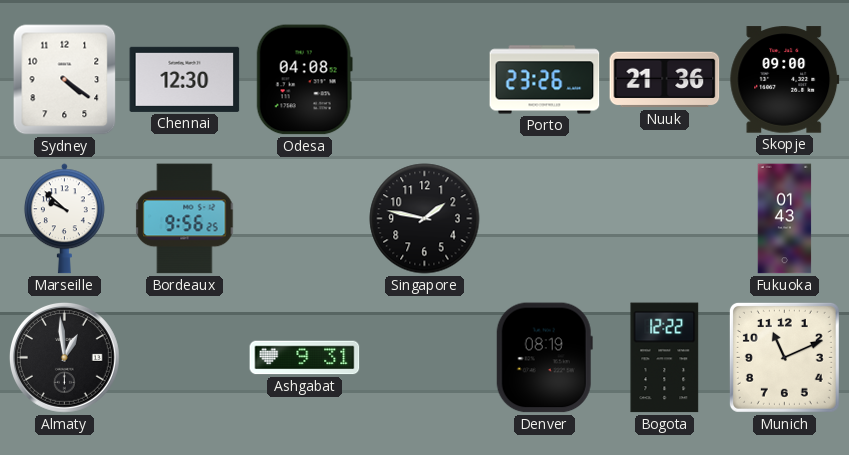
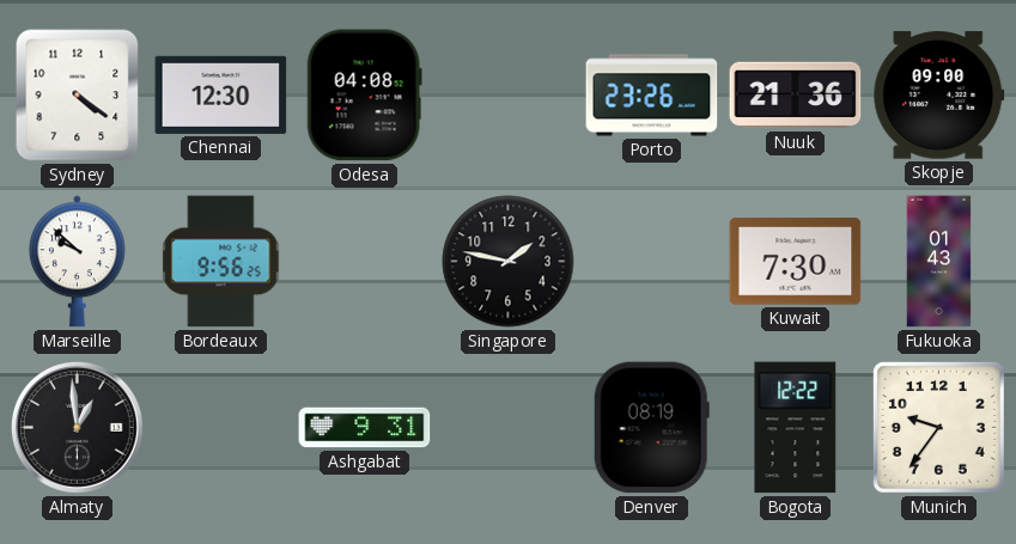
Kuwait: none -> 7:30
Munich: 11:11 -> 9:36
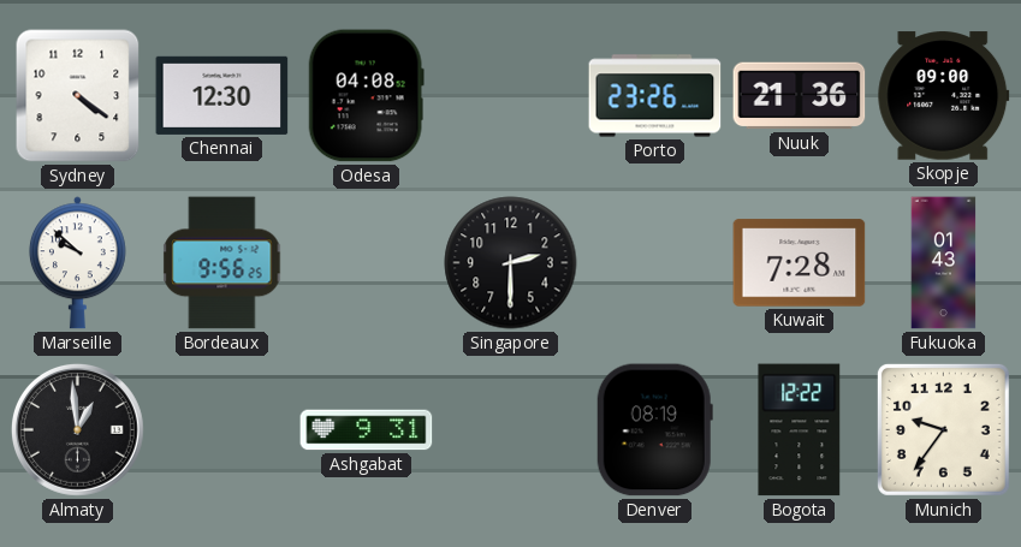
Singapore: 1:47 -> 2:30
Kuwait: 7:30 -> 7:28
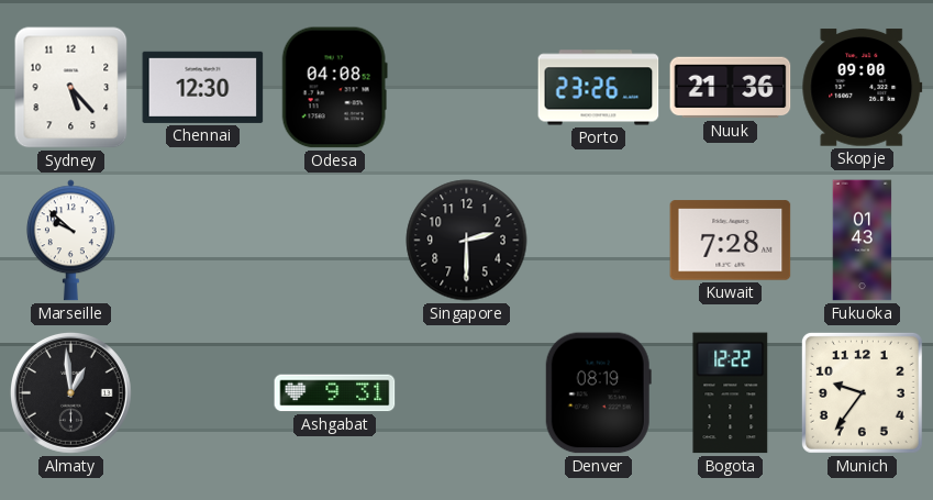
Sydney: 4:21 -> 5:23
Bordeaux: 9:56 -> none
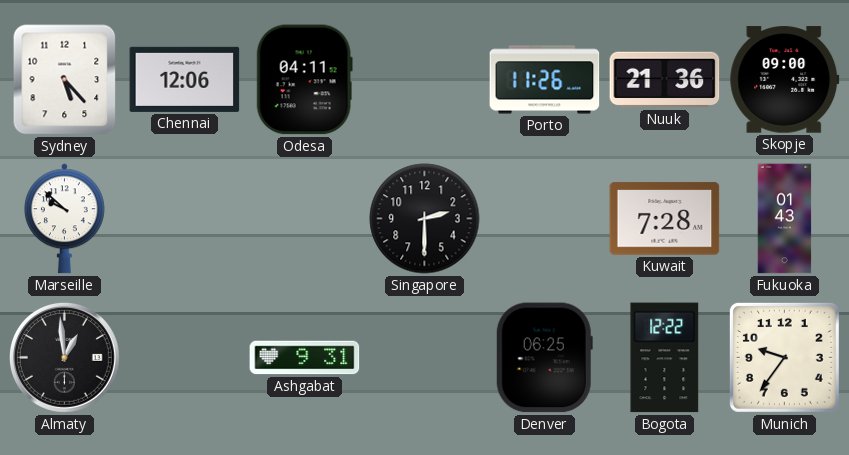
Chennai: 12:30 -> 12:06
Odesa: 04:08 -> 04:11
Porto: 23:26 -> 11:26
Denver: 08:19 -> 06:25
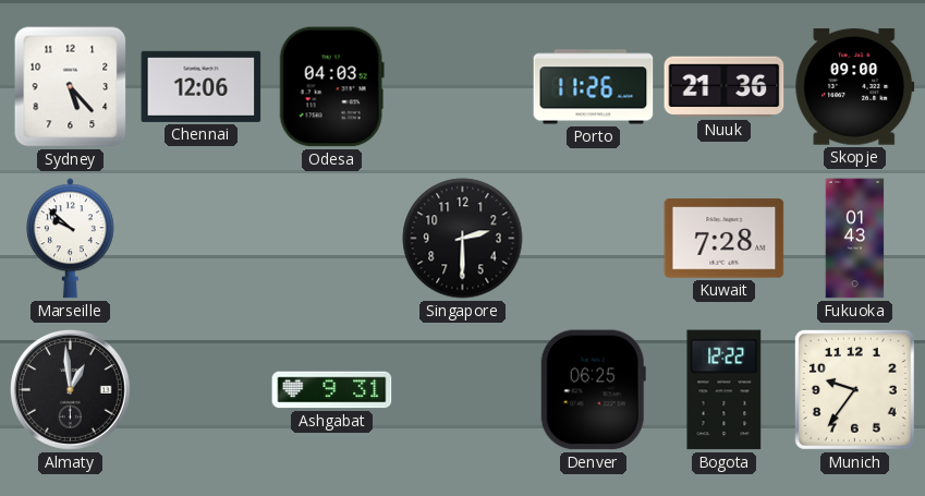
Odesa: 04:11 -> 04:03
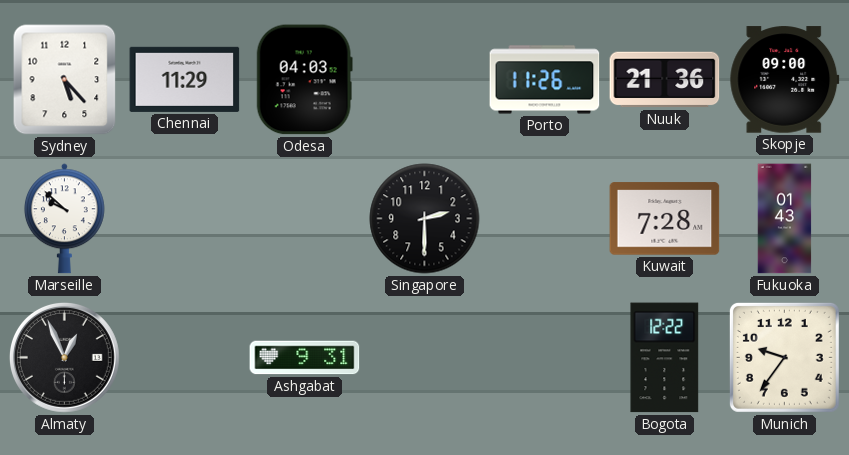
Chennai: 12:06 -> 11:29
Almaty: 12:59 -> 12:56
Denver: 06:25 -> none
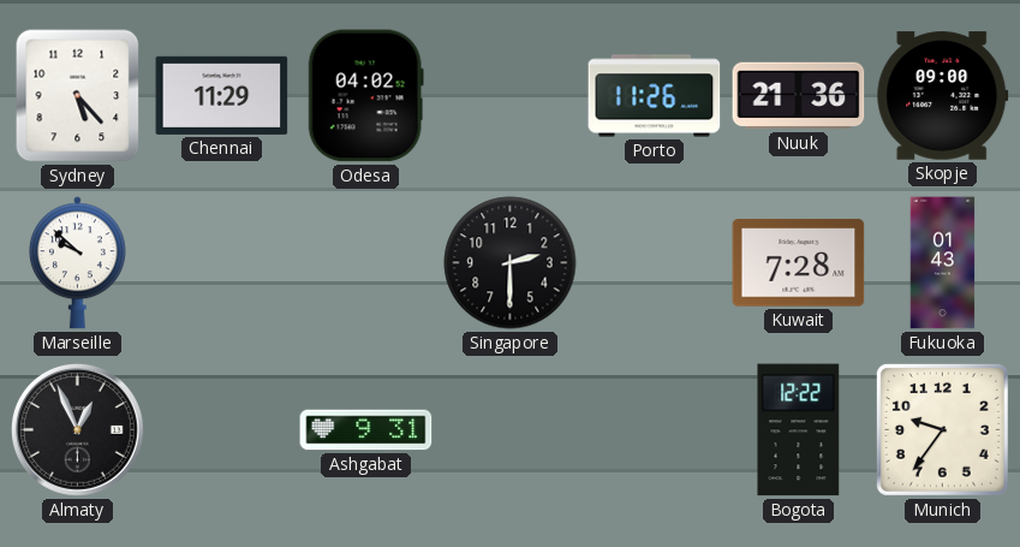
Odesa: 04:03 -> 04:02
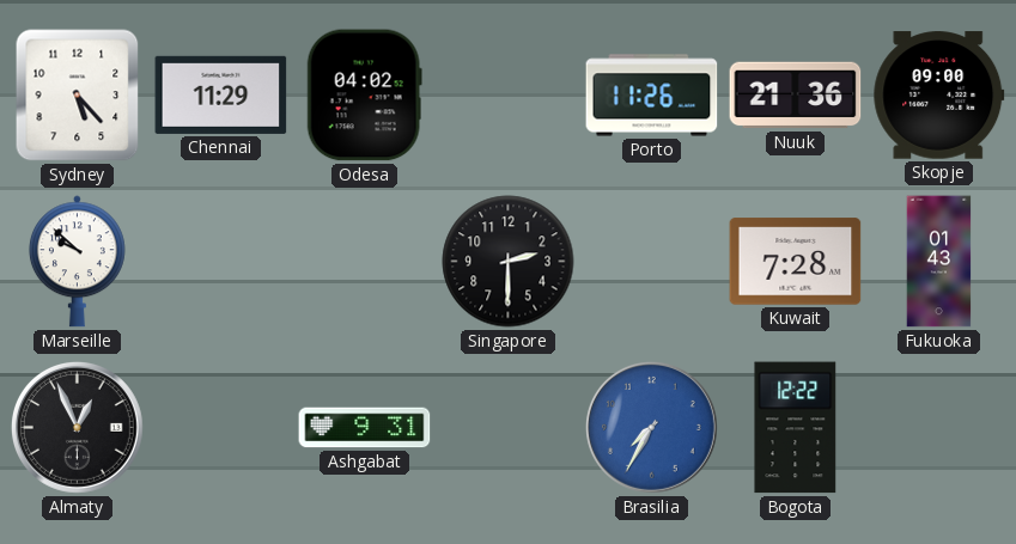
Brasilia: none -> 7:35
Munich: 9:36 -> none
